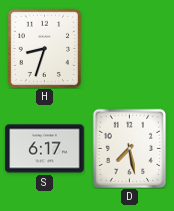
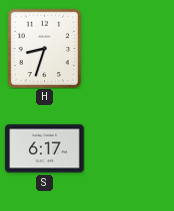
D: 7:28 -> none
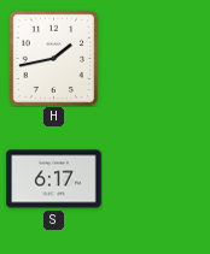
H: 8:33 -> 1:43
